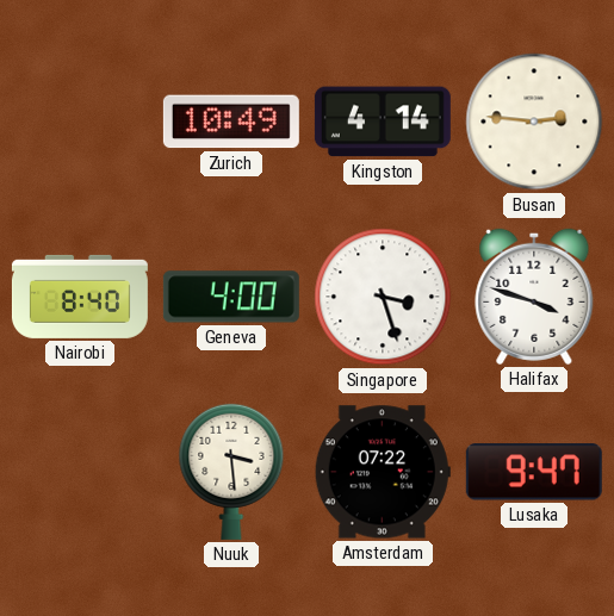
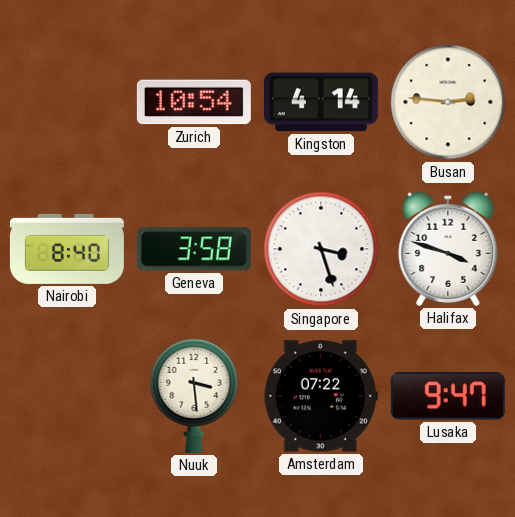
Zurich: 10:49 -> 10:54
Geneva: 4:00 -> 3:58
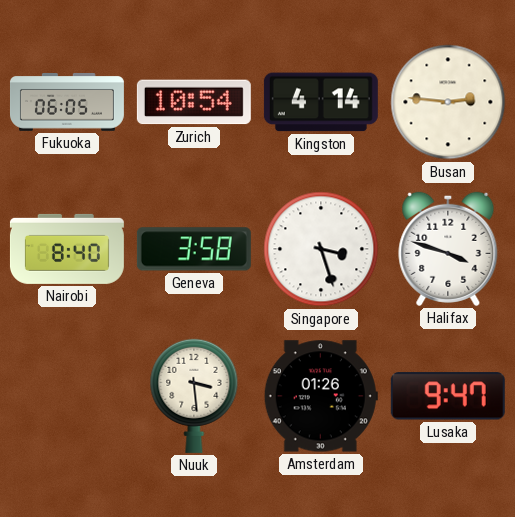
Fukuoka: none -> 06:05
Amsterdam: 07:22 -> 01:26
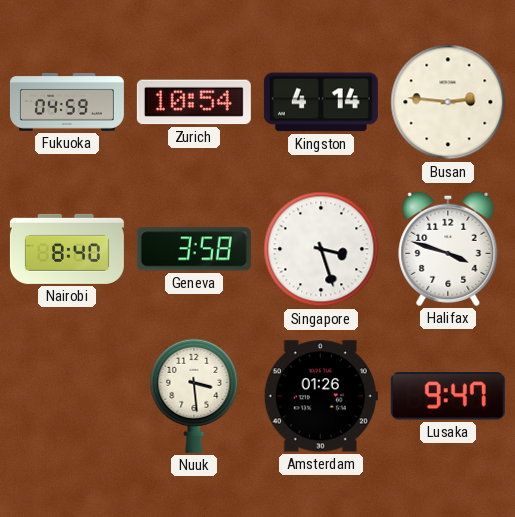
Fukuoka: 06:05 -> 04:59
